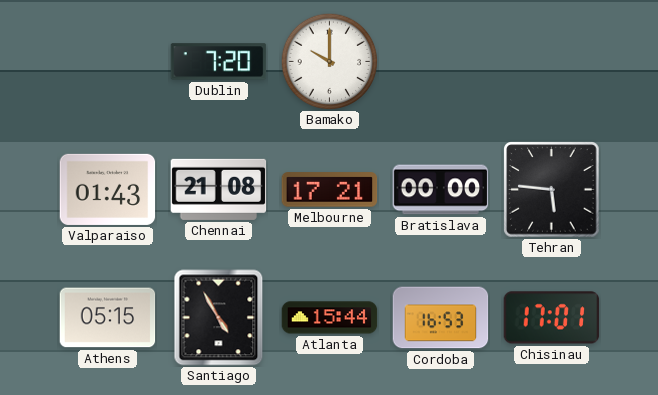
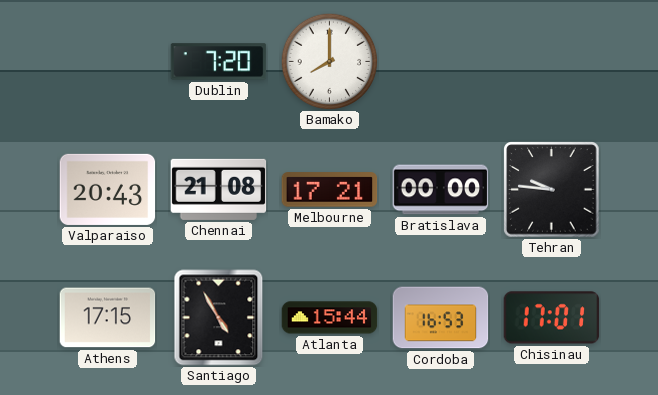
Bamako: 10:00 -> 8:00
Valparaiso: 01:43 -> 20:43
Tehran: 5:46 -> 9:46
Athens: 05:15 -> 17:15
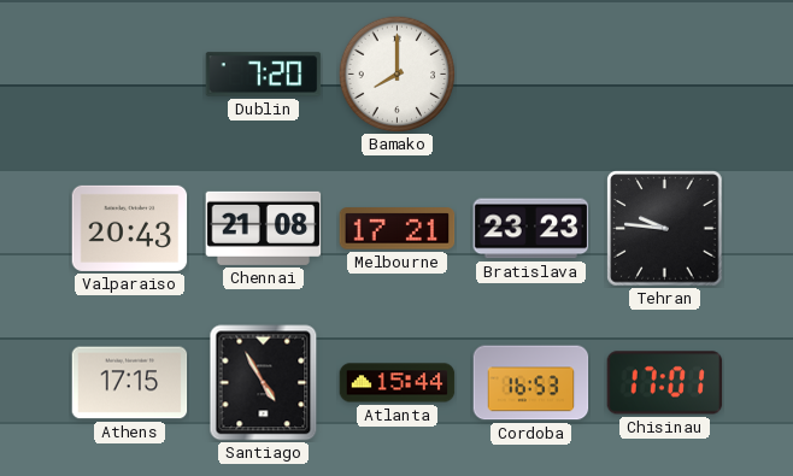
Bratislava: 00:00 -> 23:23
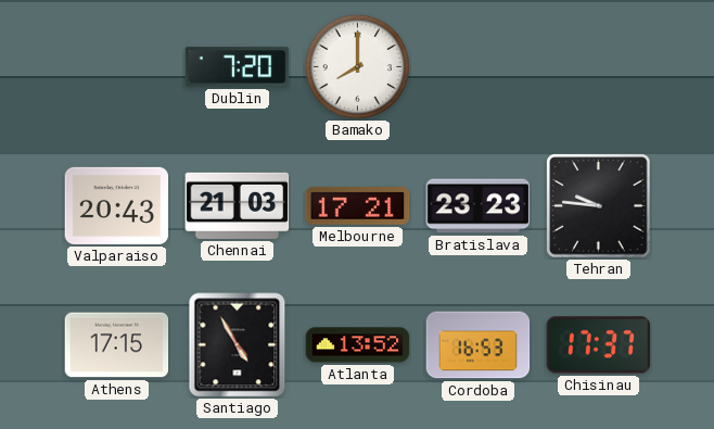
Chennai: 21:08 -> 21:03
Atlanta: 15:44 -> 13:52
Chisinau: 17:01 -> 17:37
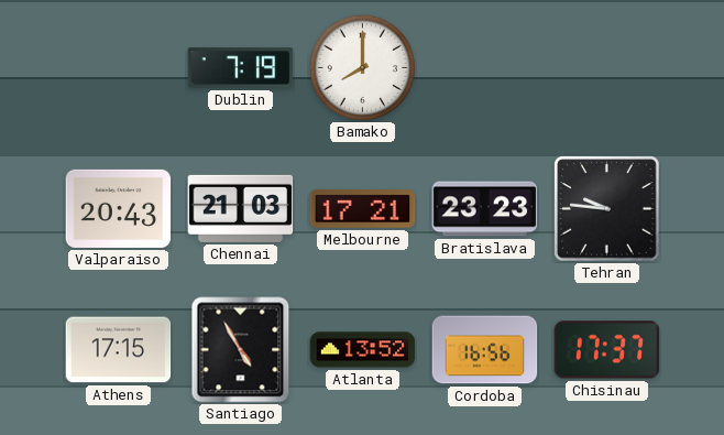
Dublin: 7:20 -> 7:19
Cordoba: 16:53 -> 16:56
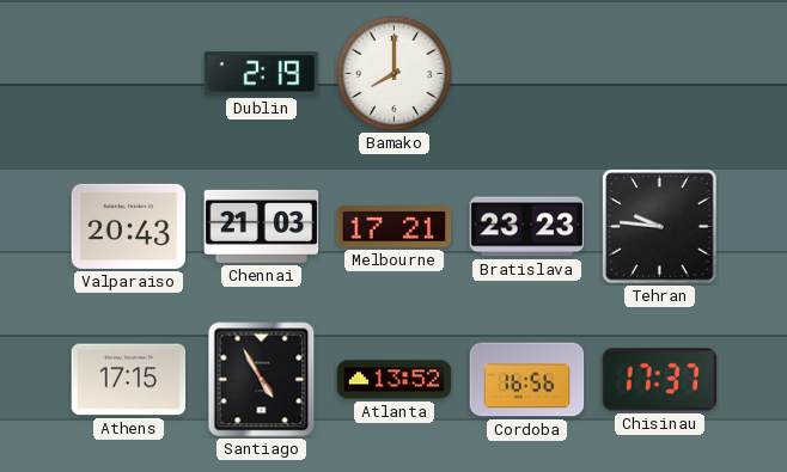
Dublin: 7:19 -> 2:19
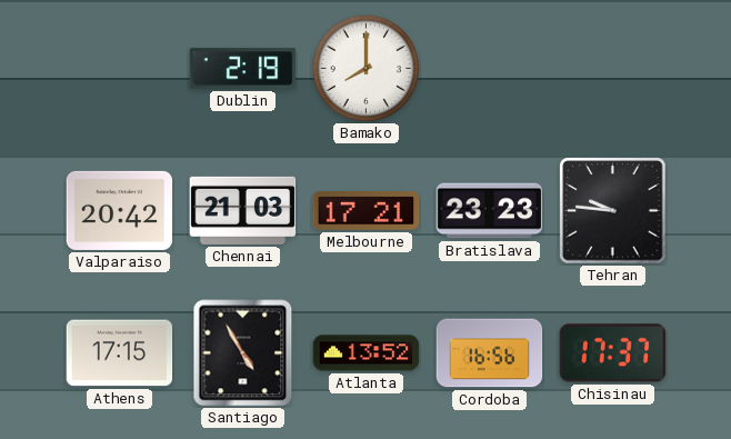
Valparaiso: 20:43 -> 20:42
